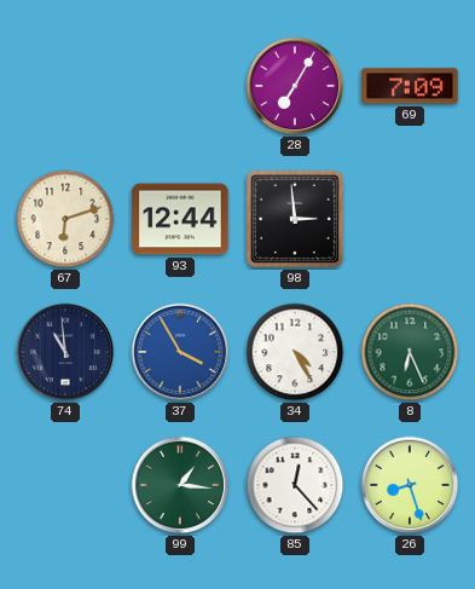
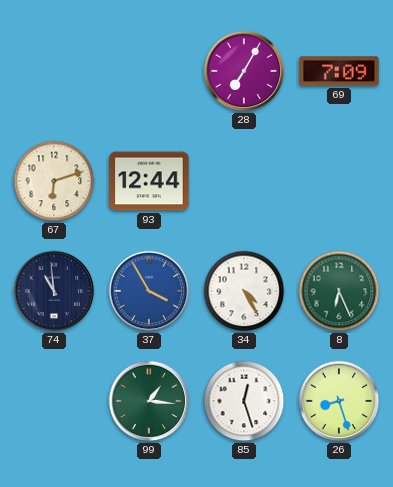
98: 2:59 -> none
85: 12:23 -> 12:27
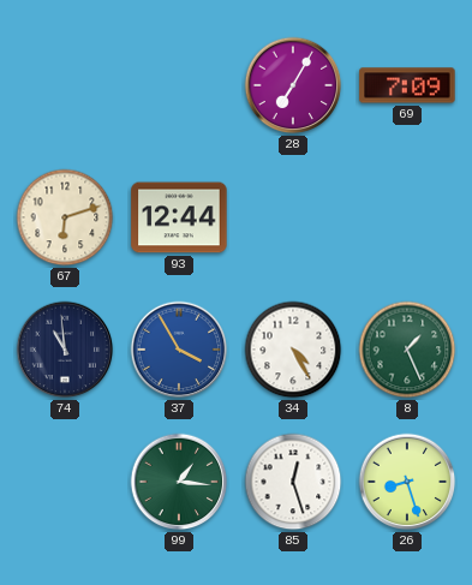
8: 6:26 -> 1:26
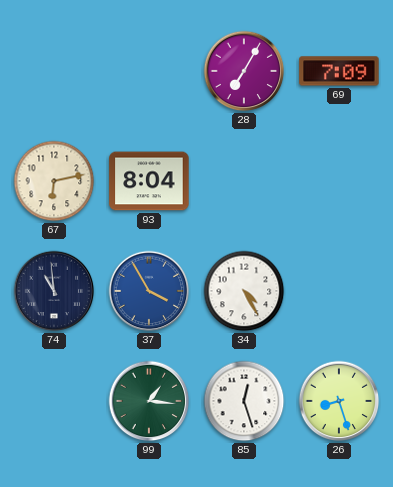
67: 6:12 -> 6:13
93: 12:44 -> 8:04
8: 1:26 -> none
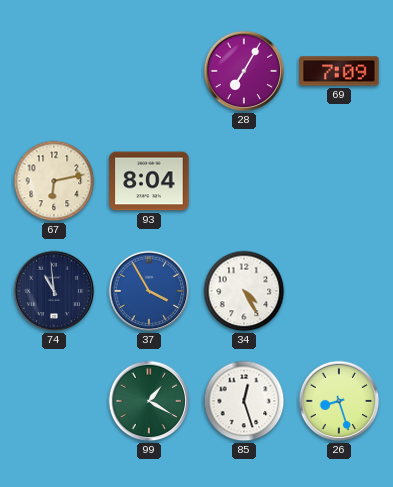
99: 1:16 -> 1:20
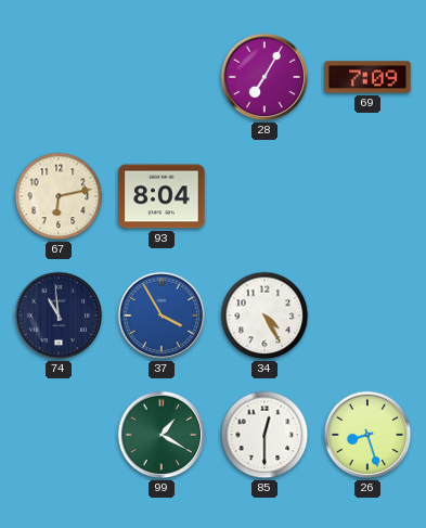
85: 12:27 -> 12:30
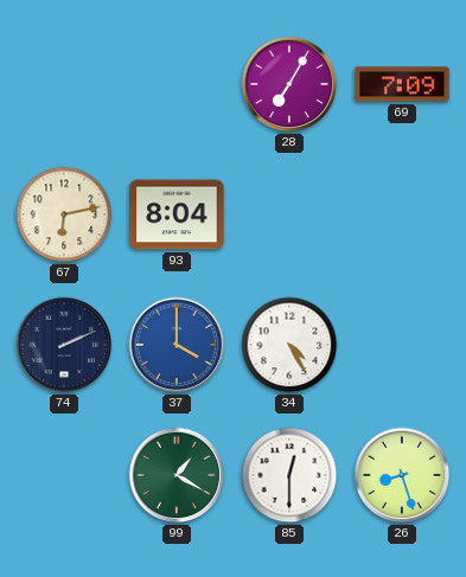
74: 10:59 -> 2:11
37: 3:55 -> 4:00
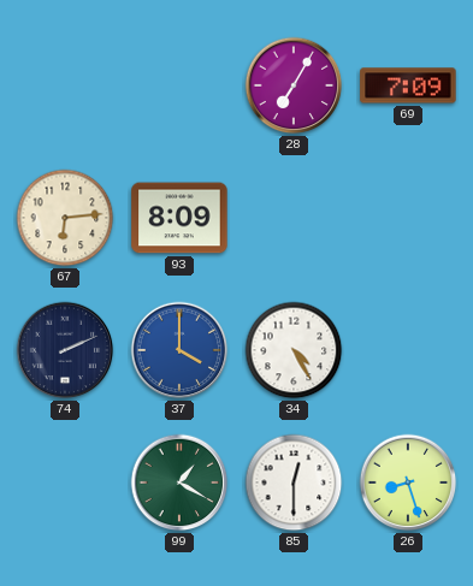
67: 6:13 -> 6:14
93: 8:04 -> 8:09
